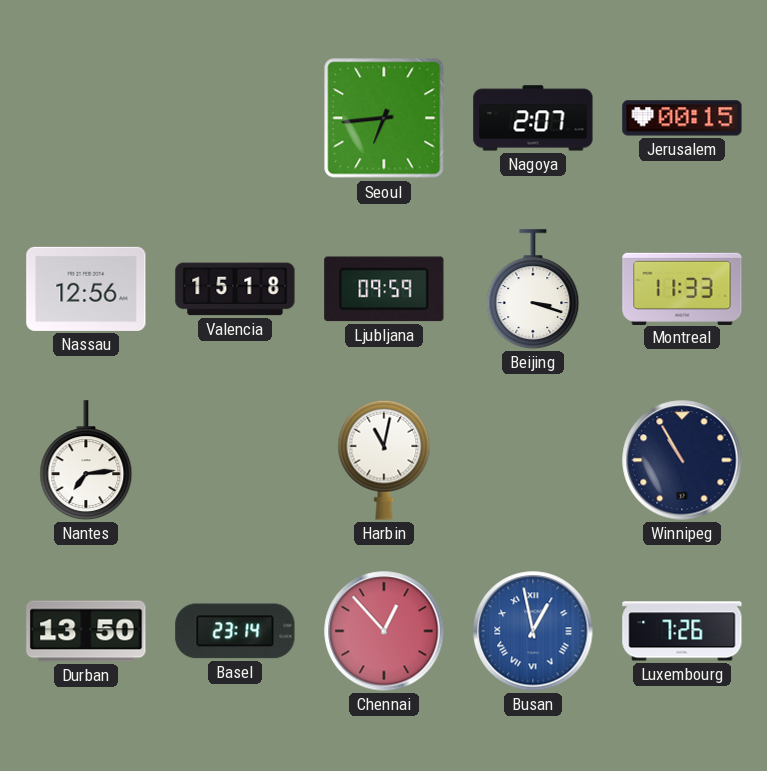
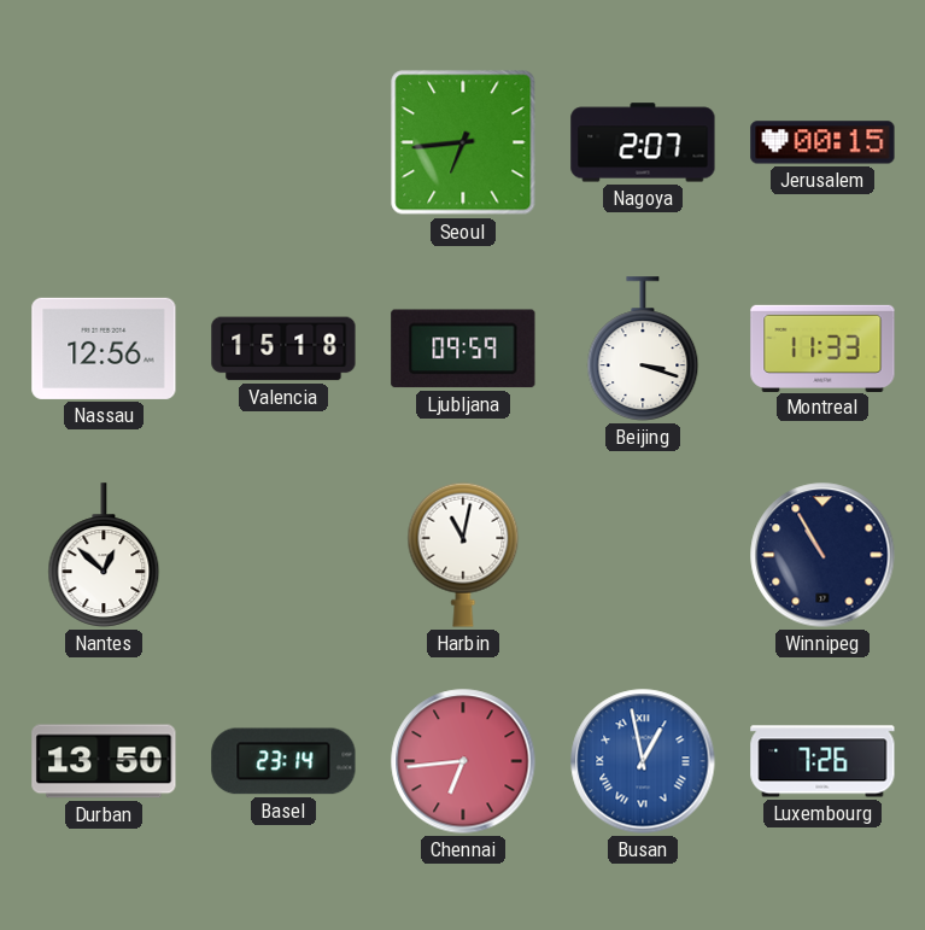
Nantes: 7:14 -> 12:52
Chennai: 12:53 -> 6:44
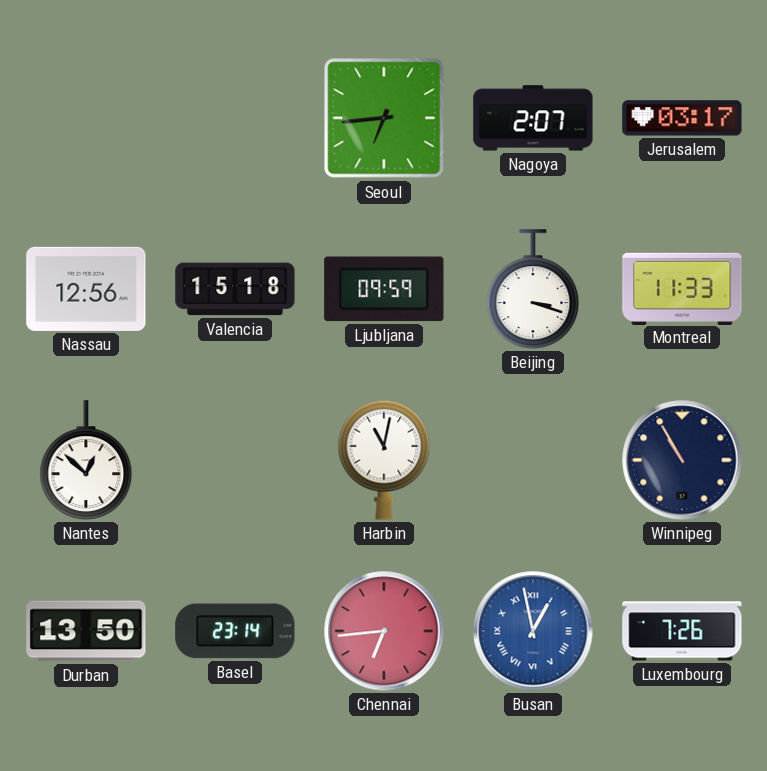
Jerusalem: 00:15 -> 03:17
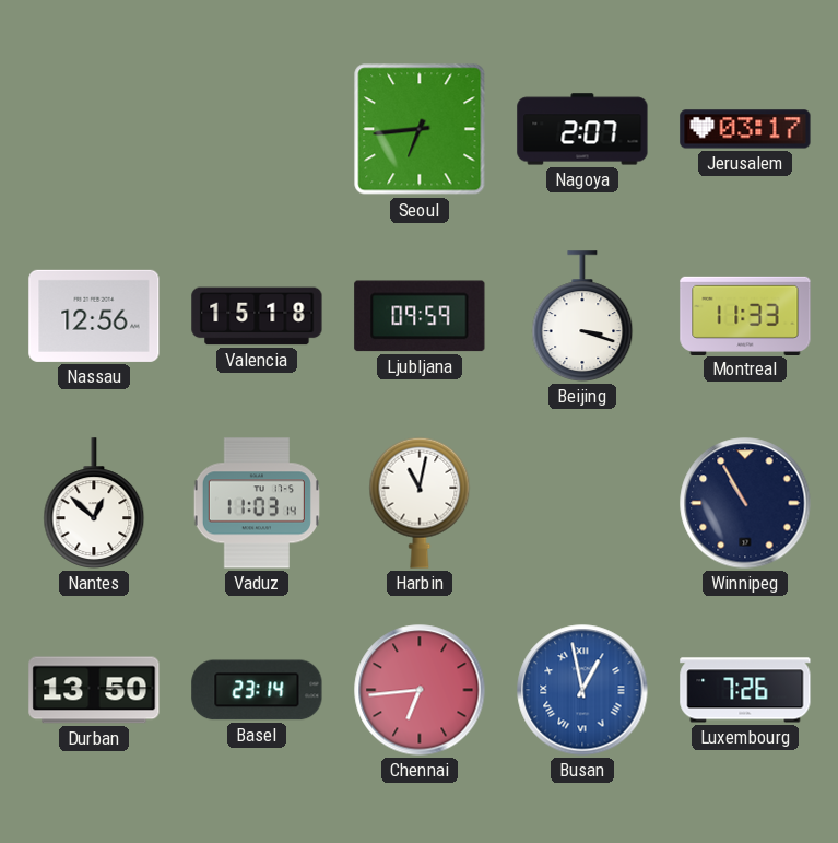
Vaduz: none -> 11:03
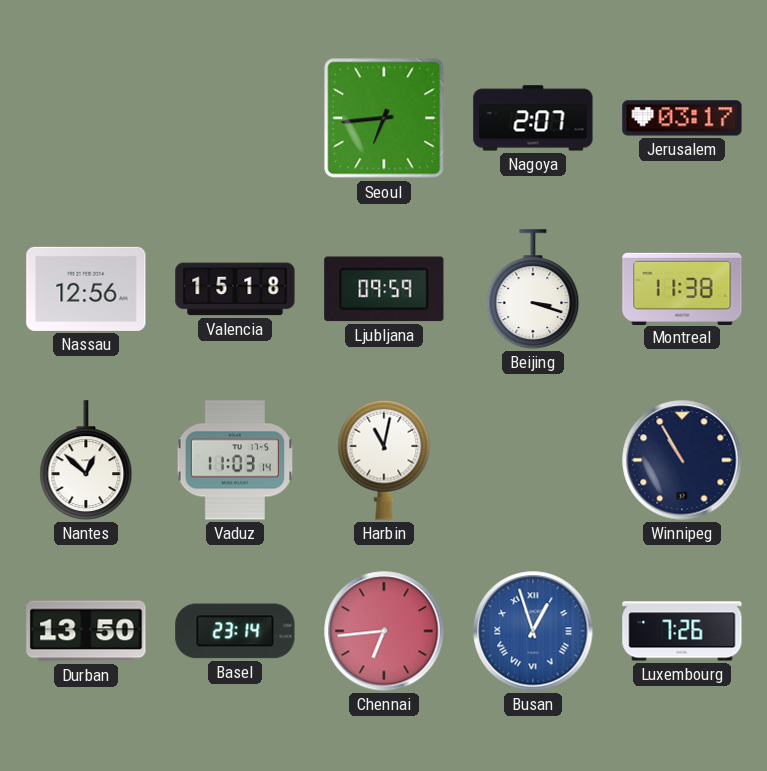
Montreal: 11:33 -> 11:38
Busan: 12:58 -> 12:57
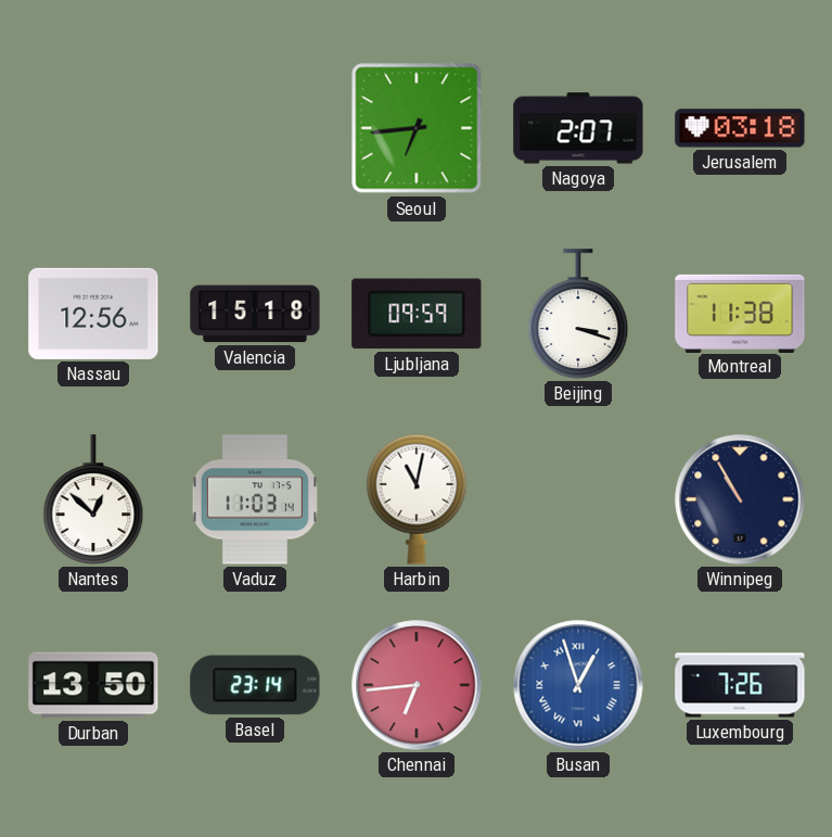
Jerusalem: 03:17 -> 03:18
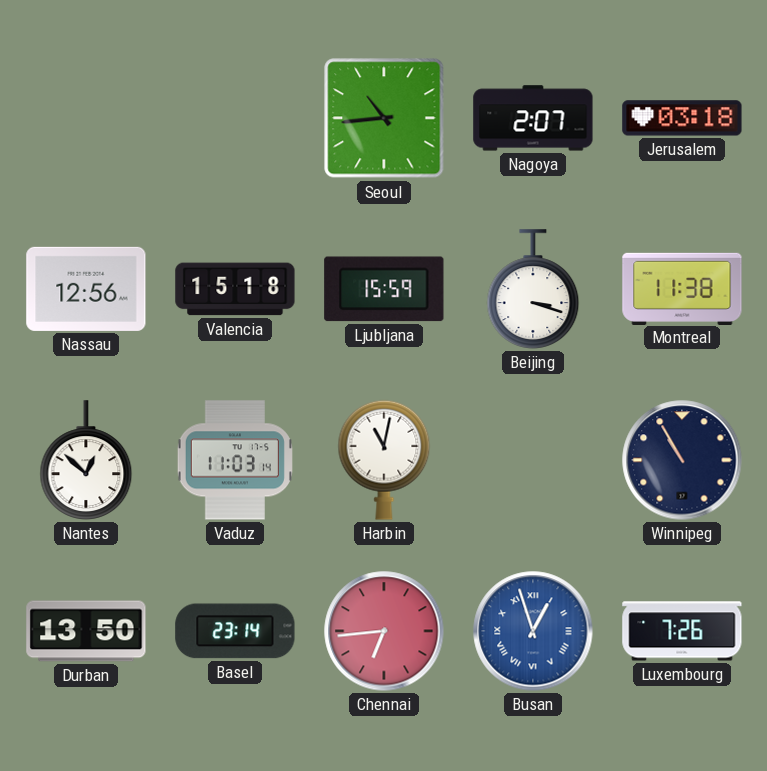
Seoul: 6:44 -> 10:44
Ljubljana: 09:59 -> 15:59
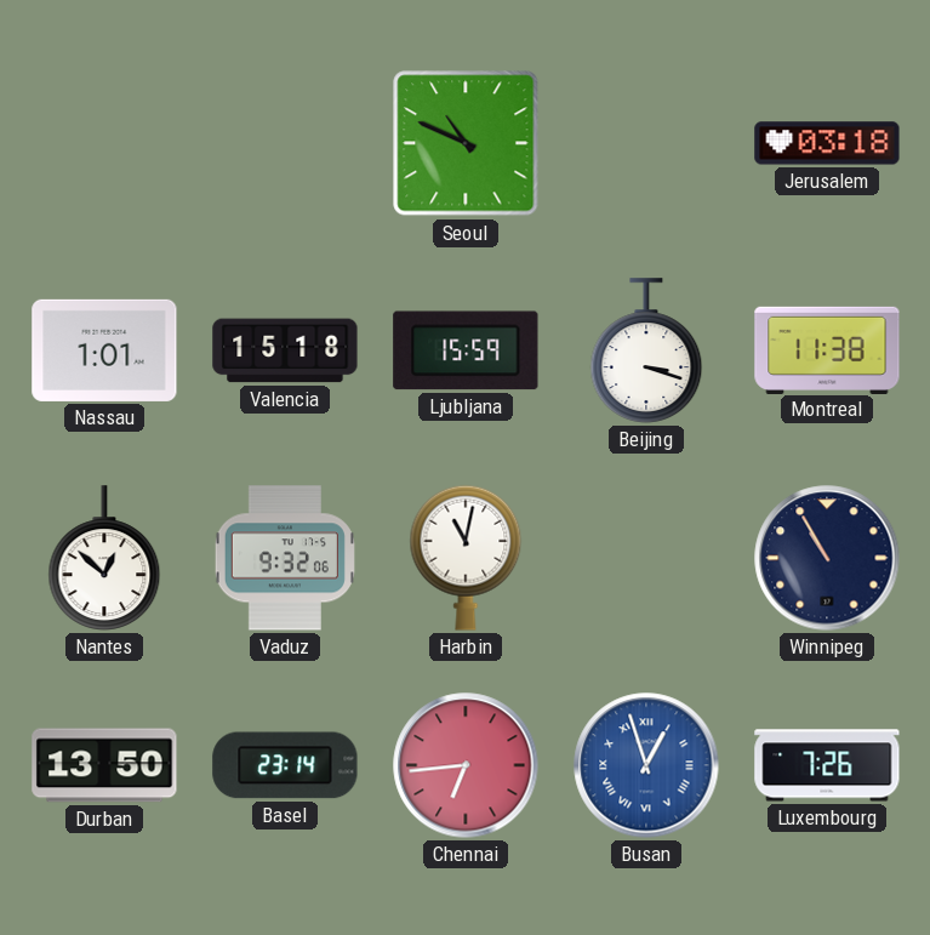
Seoul: 10:44 -> 10:49
Nagoya: 2:07 -> none
Nassau: 12:56 -> 1:01
Vaduz: 11:03 -> 9:32
